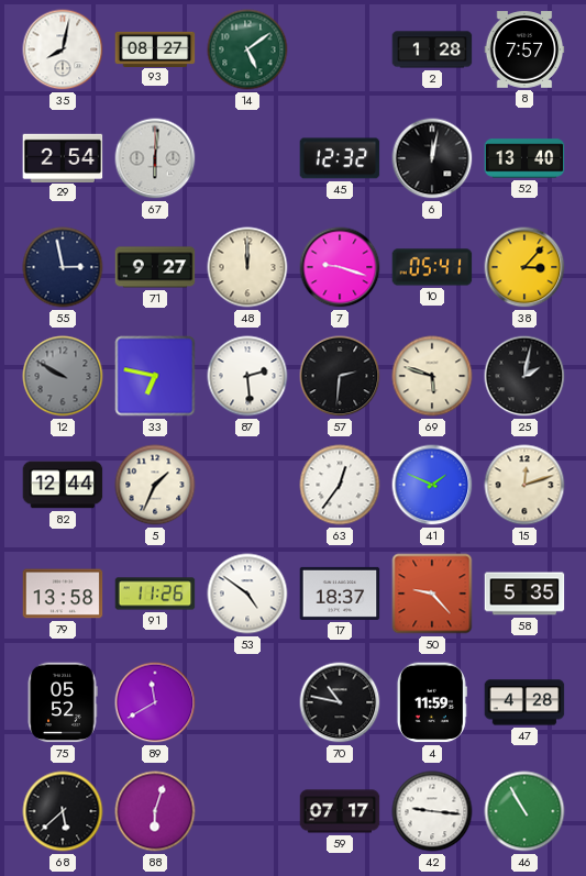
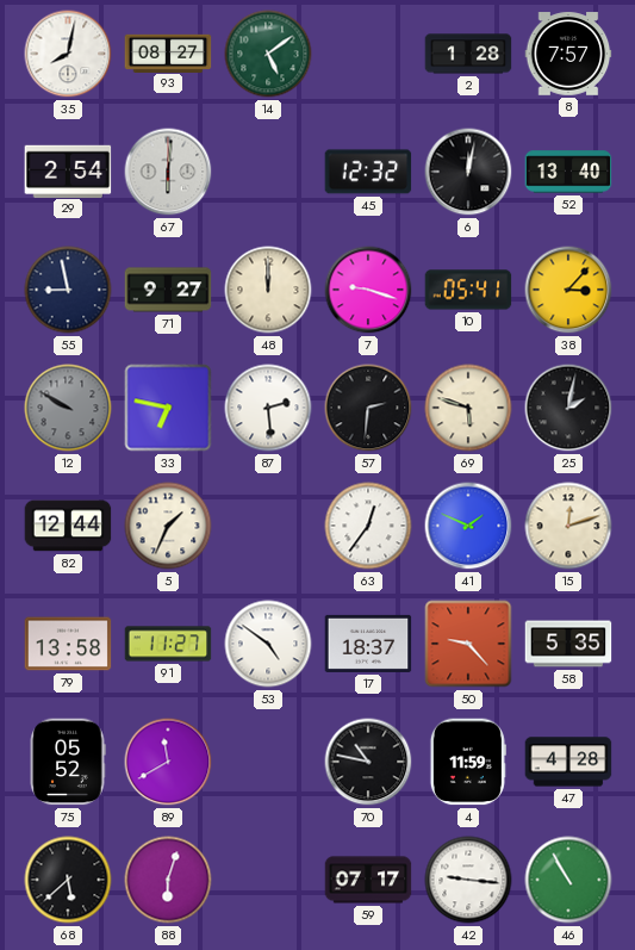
55: 2:58 -> 8:58
91: 11:26 -> 11:27
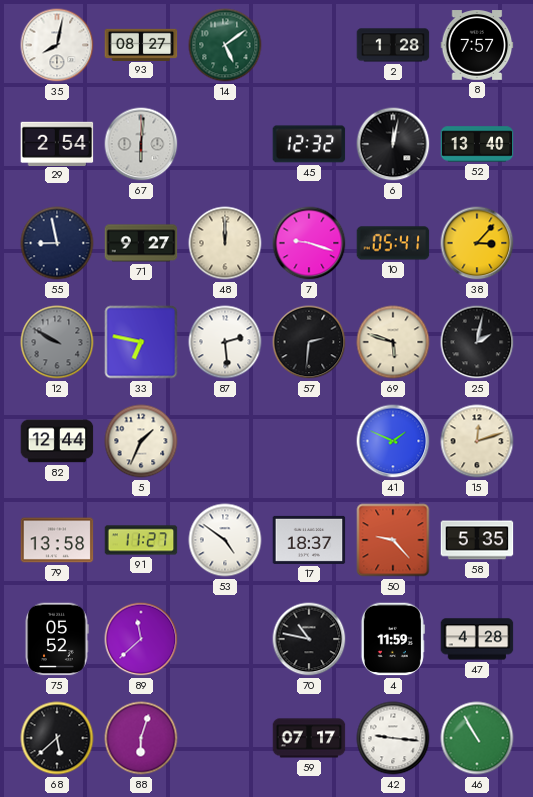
63: 12:36 -> none
89: 11:40 -> 11:38
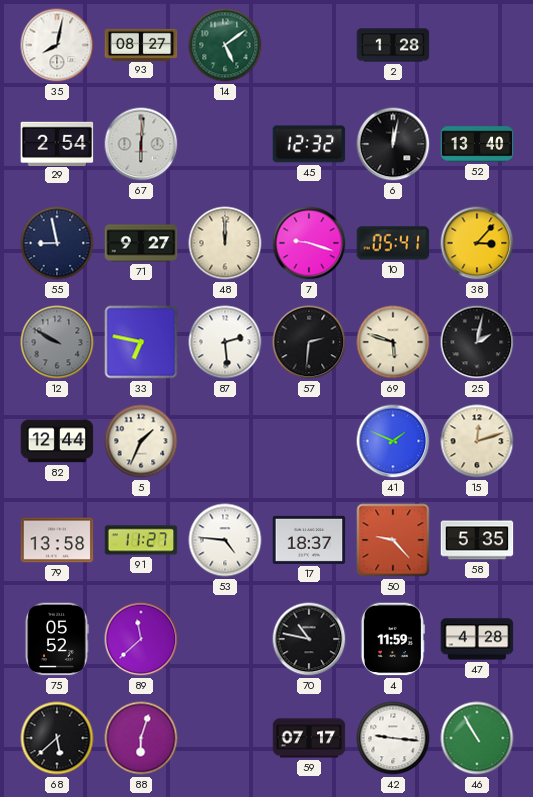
8: 7:57 -> none
53: 4:51 -> 4:46
